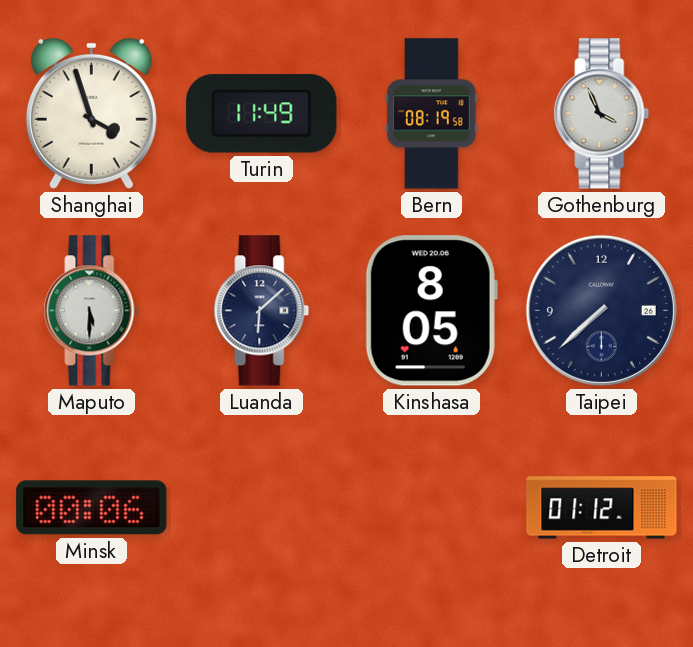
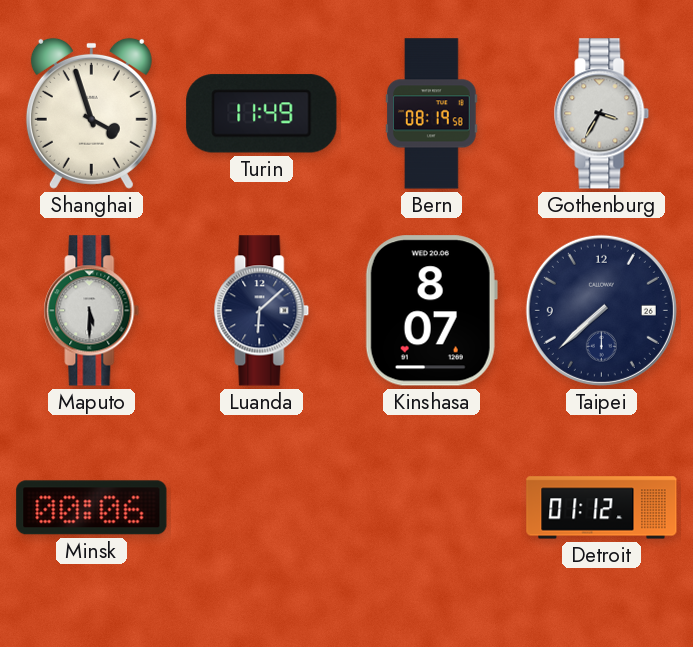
Gothenburg: 3:56 -> 3:35
Kinshasa: 8:05 -> 8:07
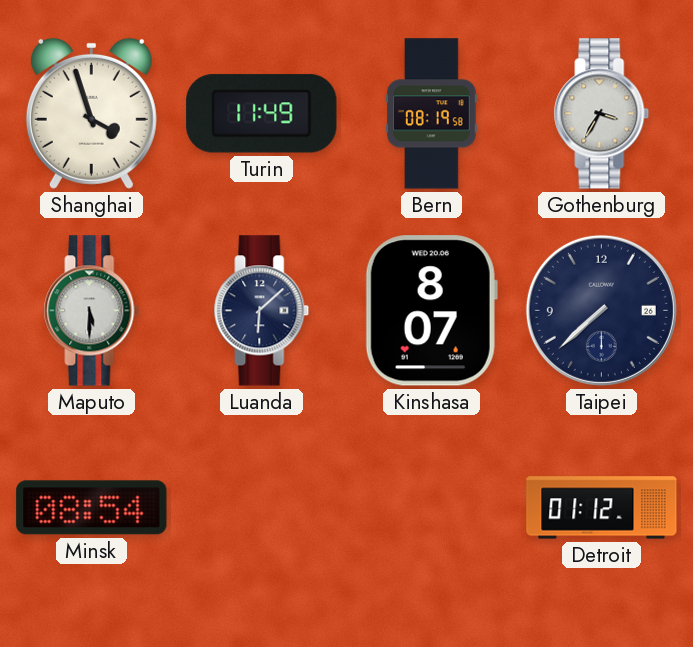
Minsk: 00:06 -> 08:54
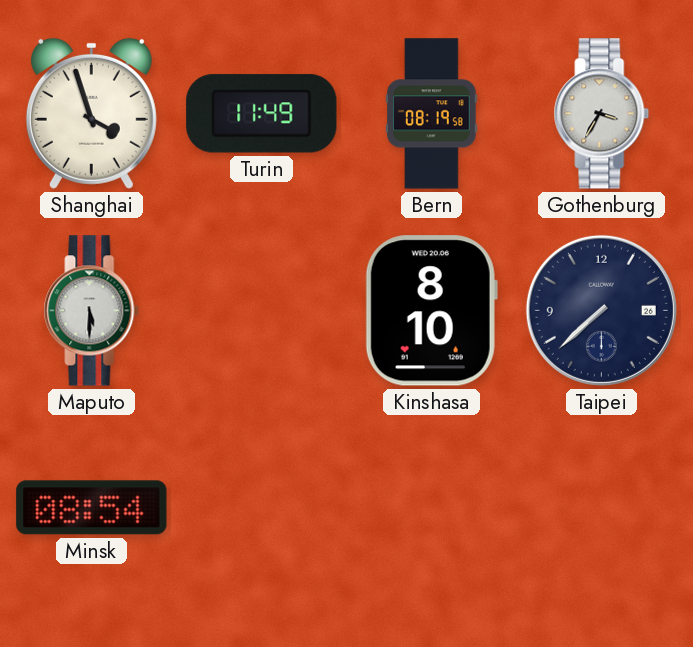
Luanda: 6:08 -> none
Kinshasa: 8:07 -> 8:10
Detroit: 01:12 -> none
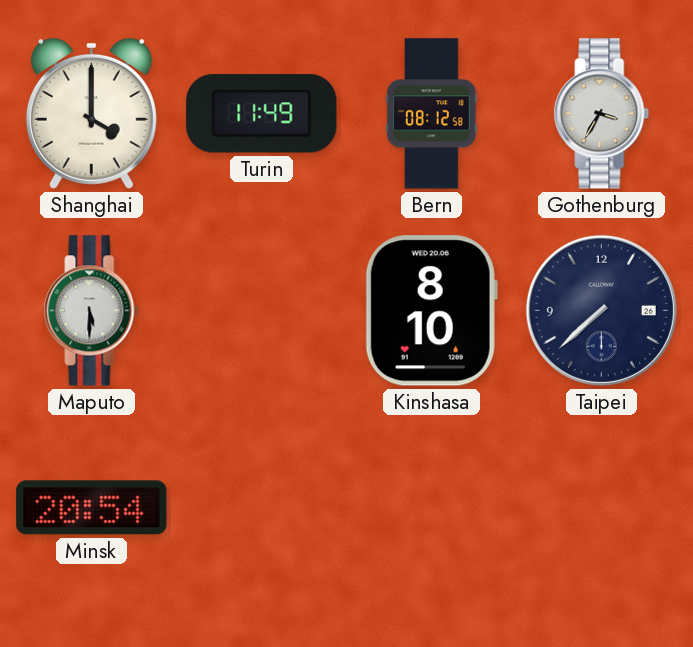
Shanghai: 3:57 -> 4:00
Bern: 08:19 -> 08:12
Minsk: 08:54 -> 20:54
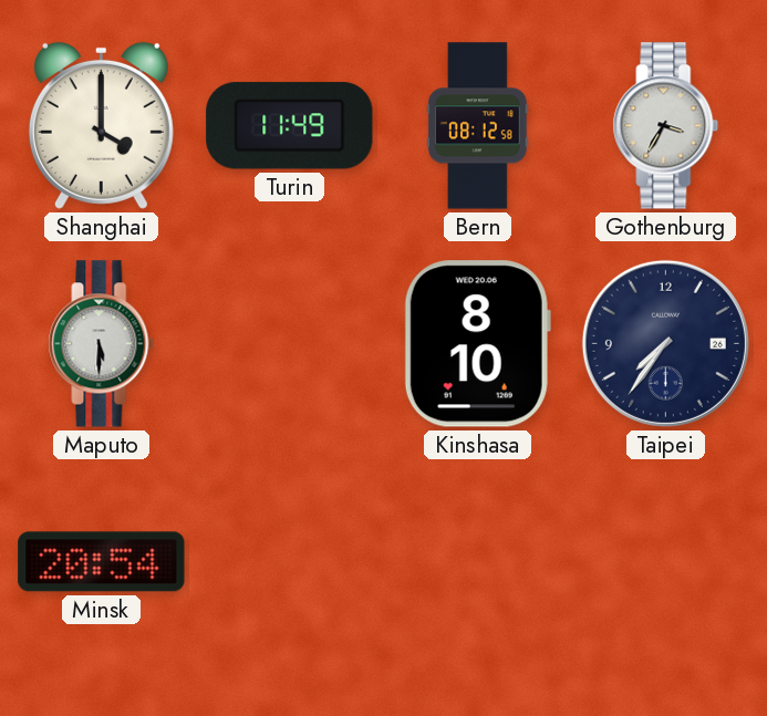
Taipei: 7:38 -> 7:36
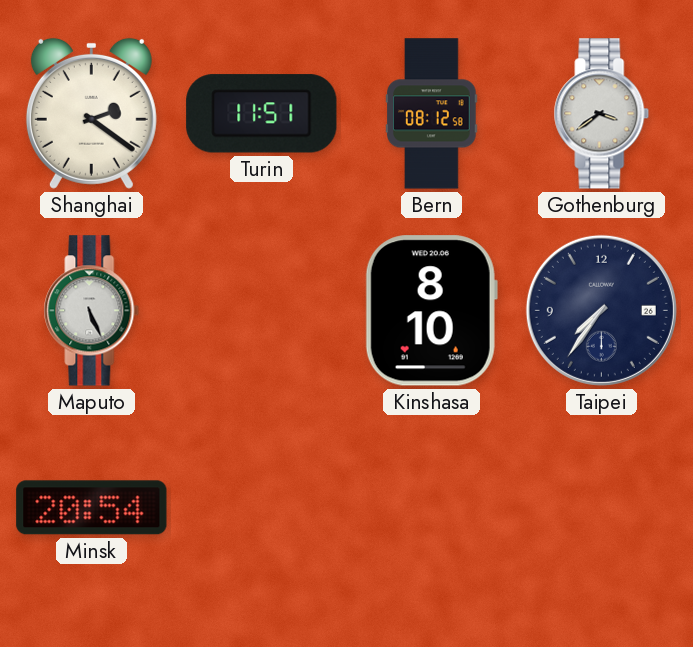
Shanghai: 4:00 -> 2:21
Turin: 11:49 -> 11:51
Gothenburg: 3:35 -> 3:39
Maputo: 5:30 -> 5:26
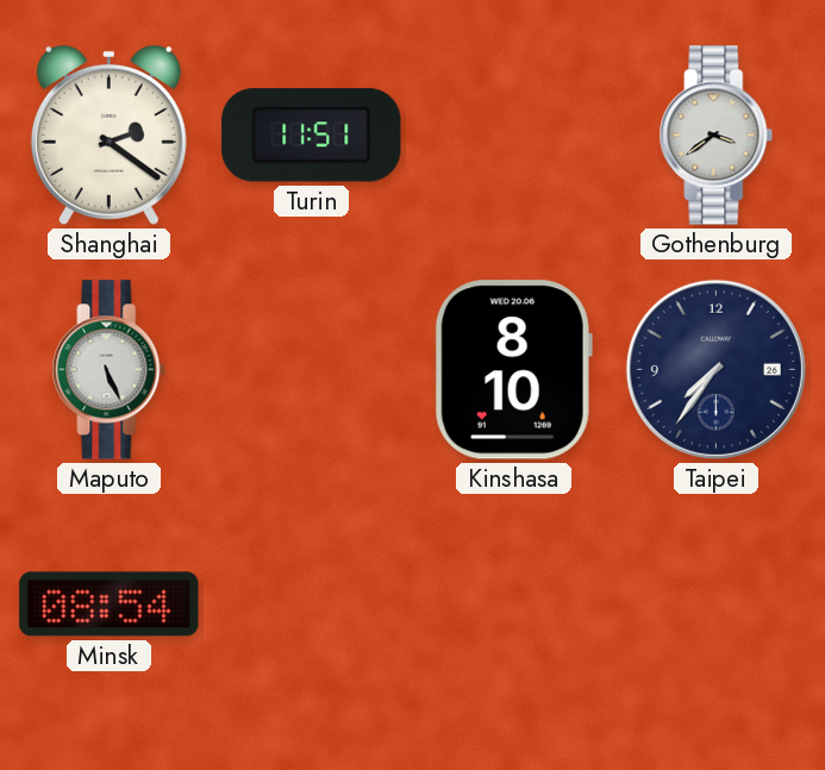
Bern: 08:12 -> none
Minsk: 20:54 -> 08:54
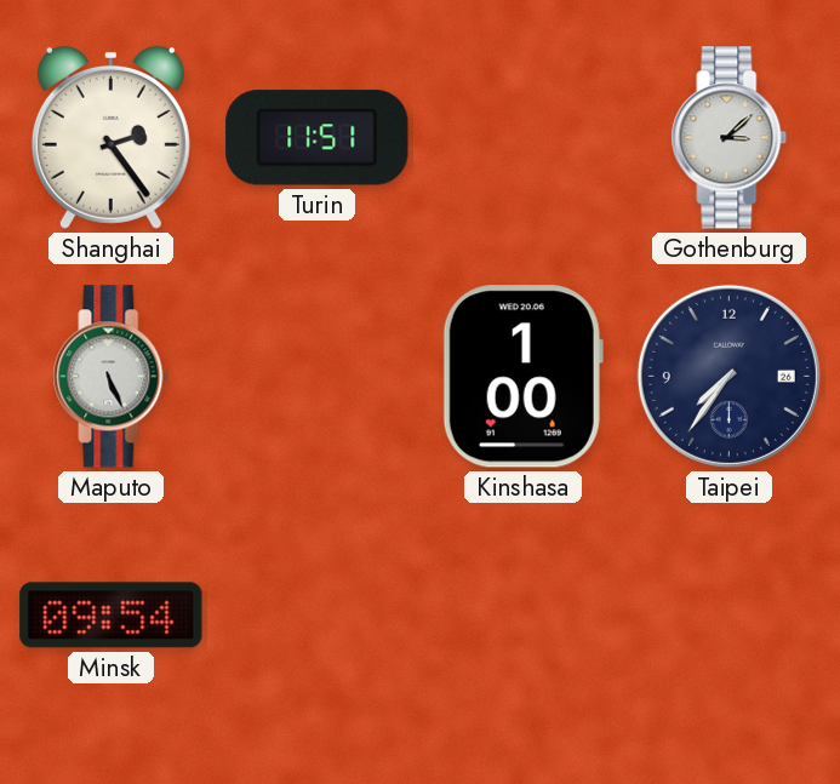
Shanghai: 2:21 -> 2:24
Gothenburg: 3:39 -> 3:08
Kinshasa: 8:10 -> 1:00
Minsk: 08:54 -> 09:54
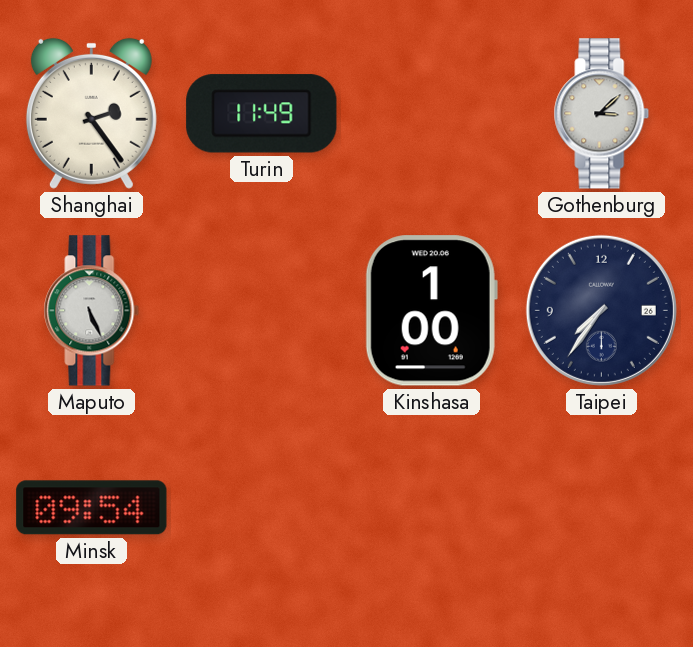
Turin: 11:51 -> 11:49
